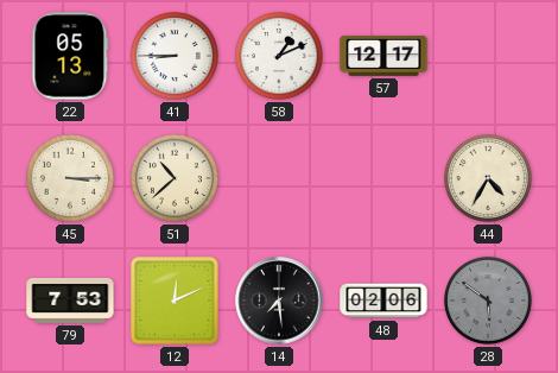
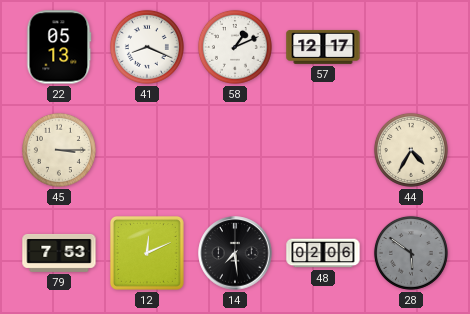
41: 8:45 -> 8:19
51: 10:38 -> none
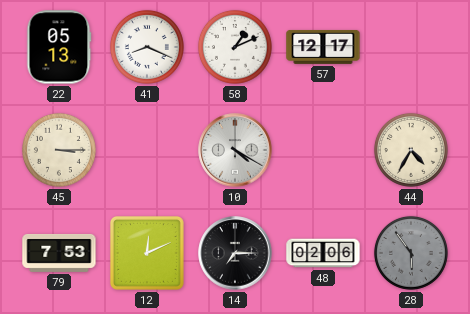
10: none -> 4:20
14: 7:29 -> 7:15
28: 5:51 -> 5:54
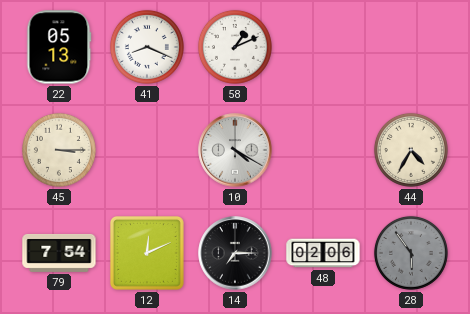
57: 12:17 -> none
79: 7:53 -> 7:54
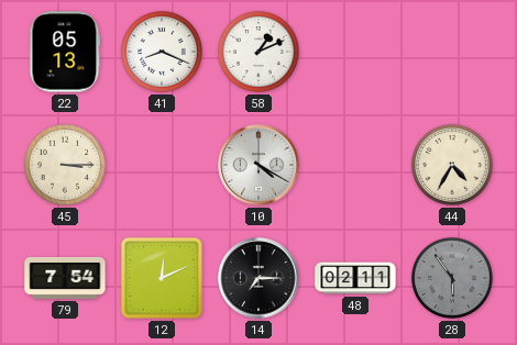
48: 02:06 -> 02:11
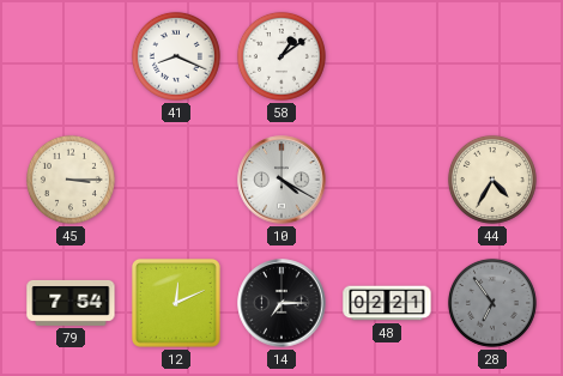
22: 05:13 -> none
58: 1:11 -> 1:09
48: 02:11 -> 02:21
28: 5:54 -> 6:54
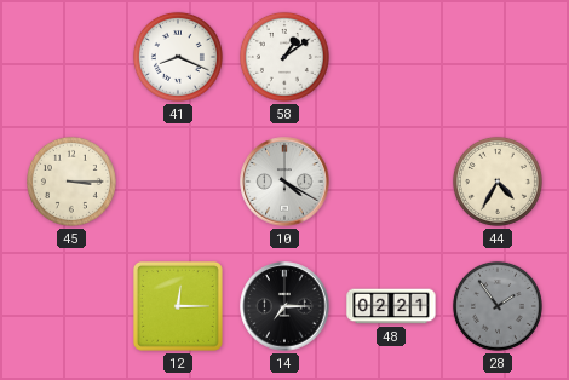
79: 7:54 -> none
12: 12:11 -> 12:15
28: 6:54 -> 1:54
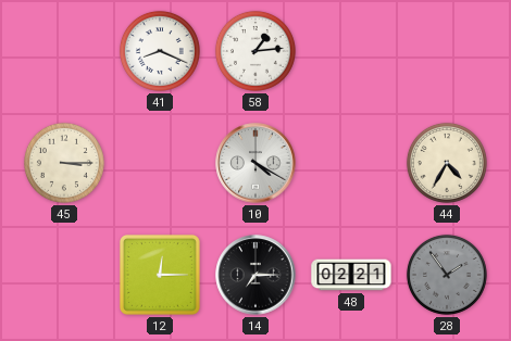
58: 1:09 -> 1:14
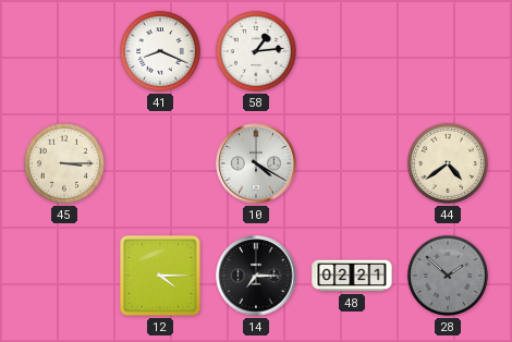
44: 4:35 -> 4:39
12: 12:15 -> 4:15
28: 1:54 -> 1:52
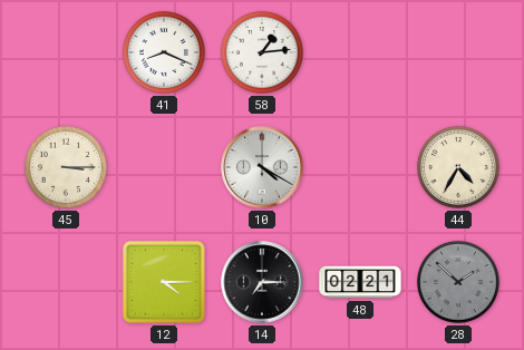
44: 4:39 -> 4:35
